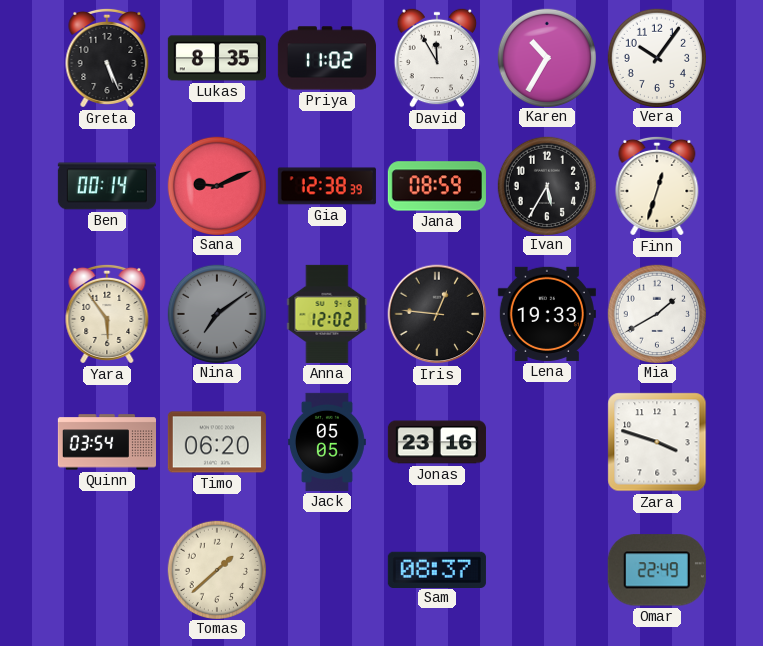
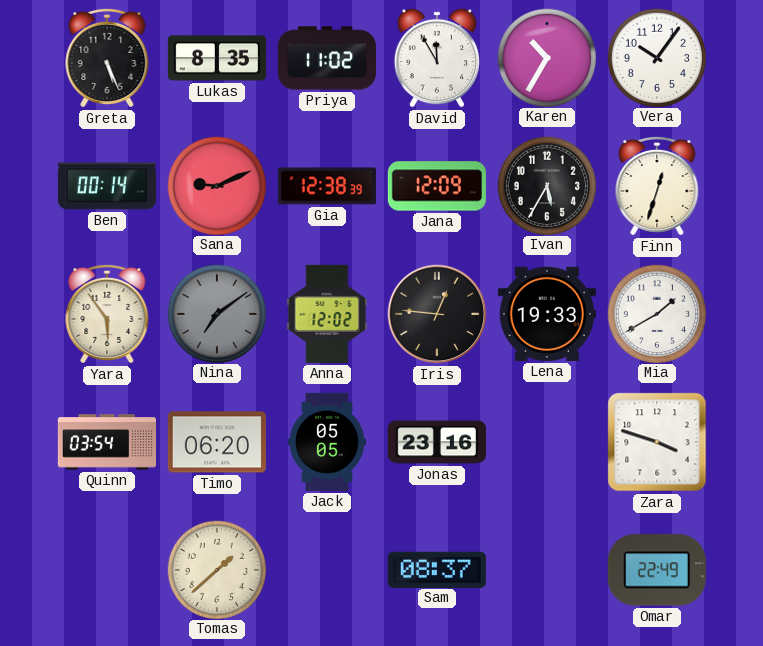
Jana: 08:59 -> 12:09
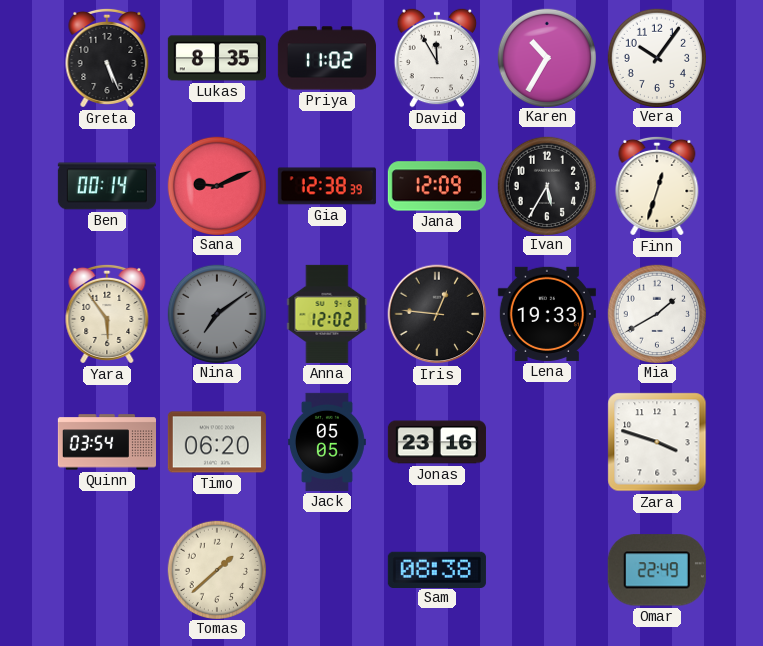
Sam: 08:37 -> 08:38
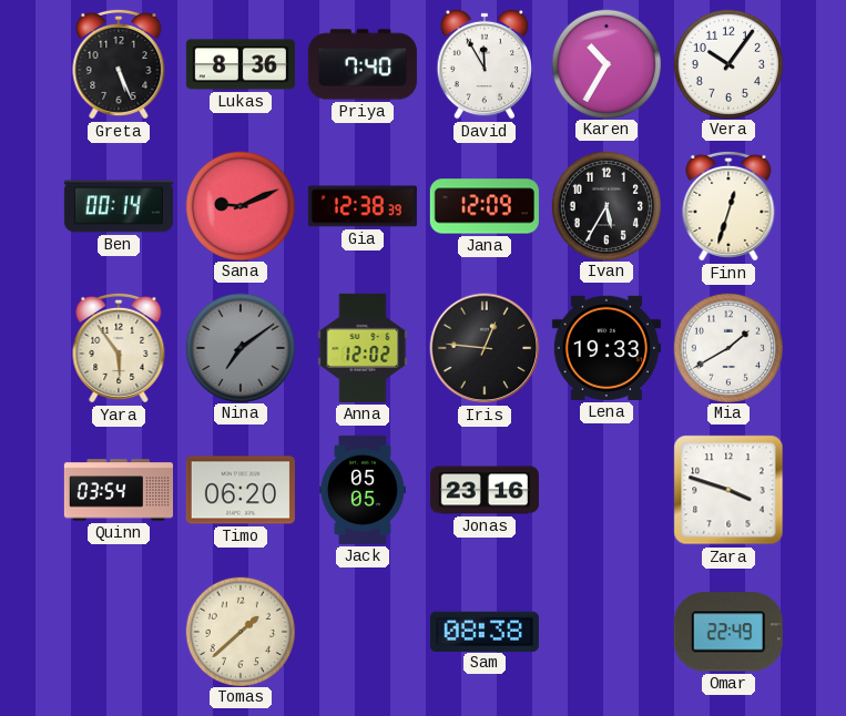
Lukas: 8:35 -> 8:36
Priya: 11:02 -> 7:40
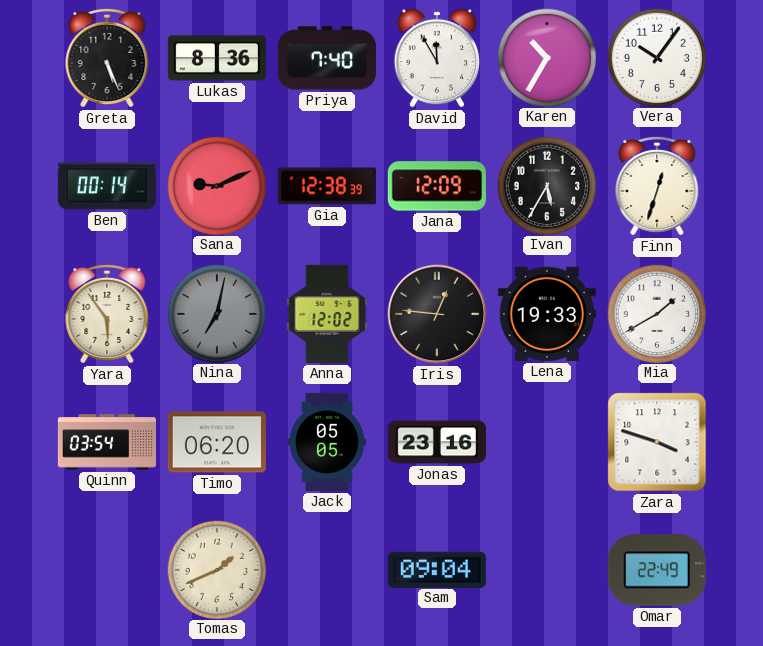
Nina: 7:09 -> 7:02
Tomas: 1:38 -> 1:41
Sam: 08:38 -> 09:04
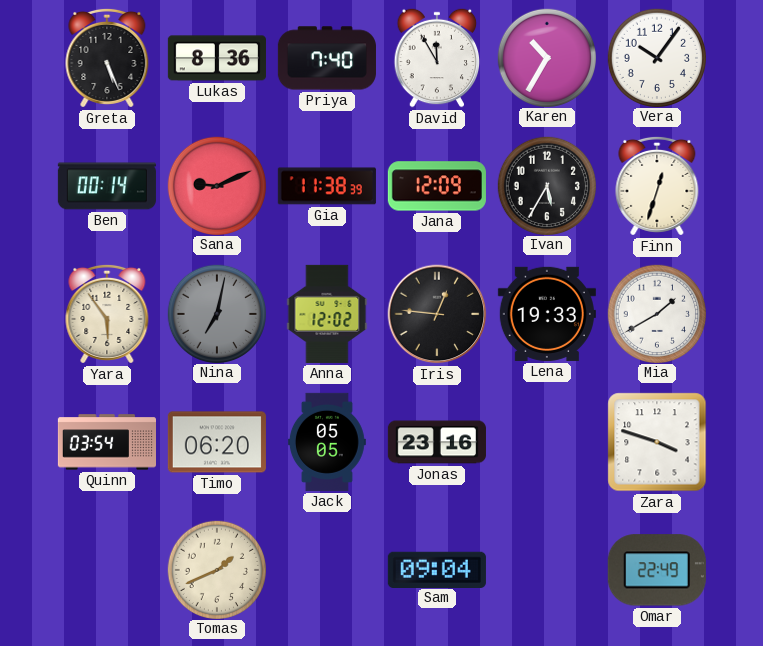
Gia: 12:38 -> 11:38
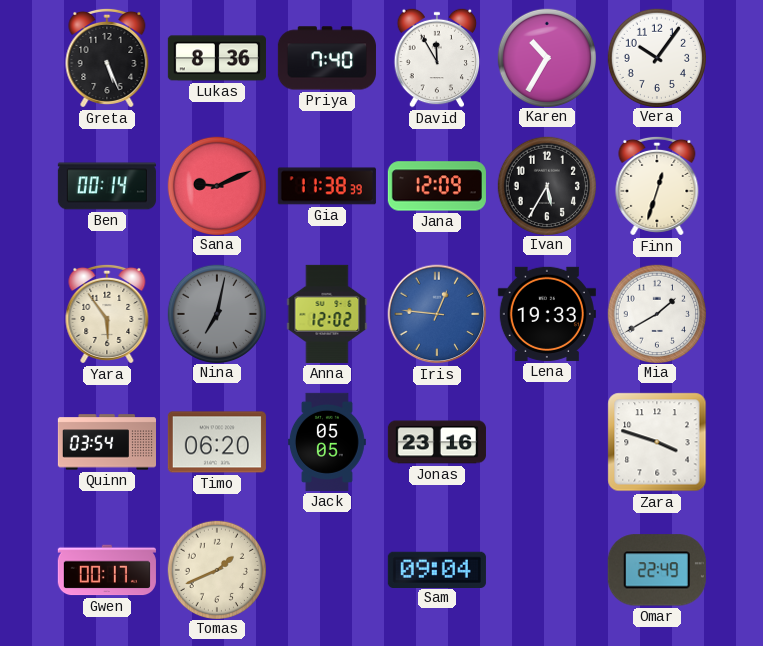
Iris dial: black -> blue
Gwen: none -> 00:17
